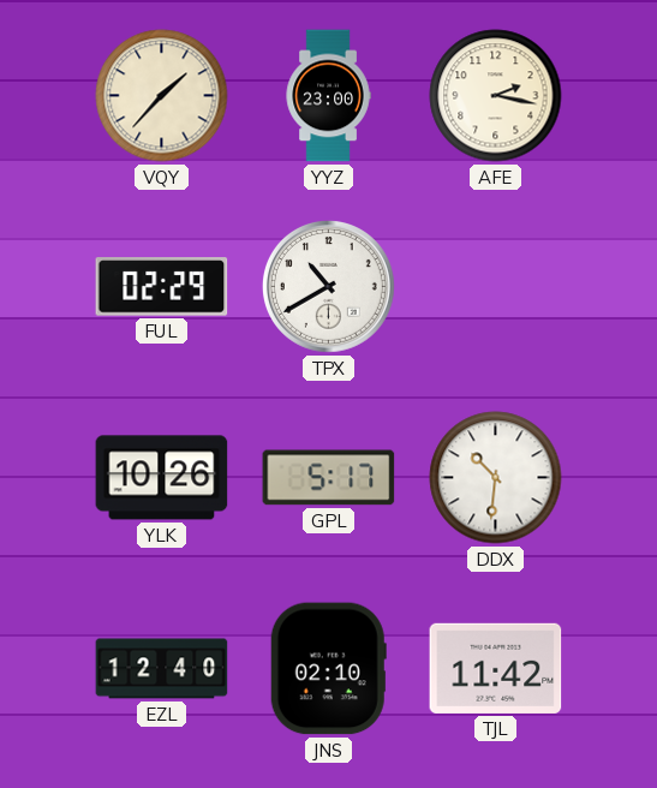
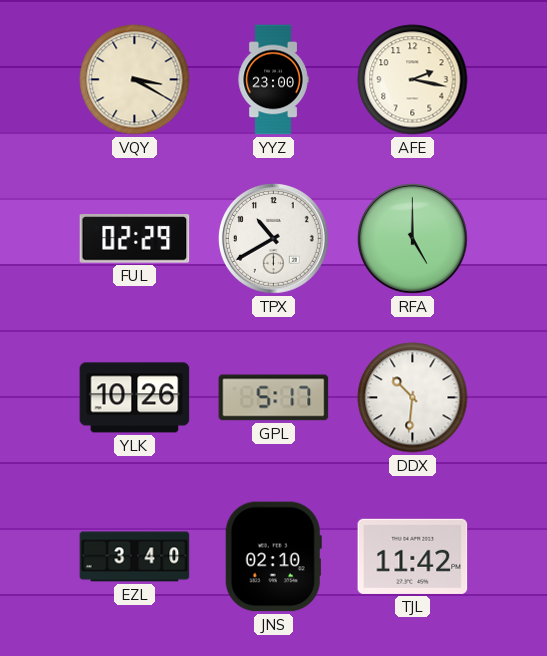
VQY: 1:37 -> 3:20
RFA: none -> 5:00
EZL: 12:40 -> 3:40
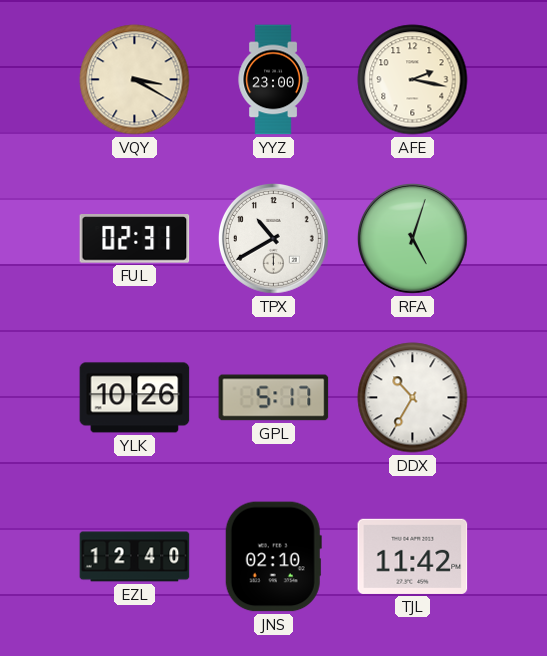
FUL: 02:29 -> 02:31
RFA: 5:00 -> 5:03
DDX: 10:31 -> 10:35
EZL: 3:40 -> 12:40
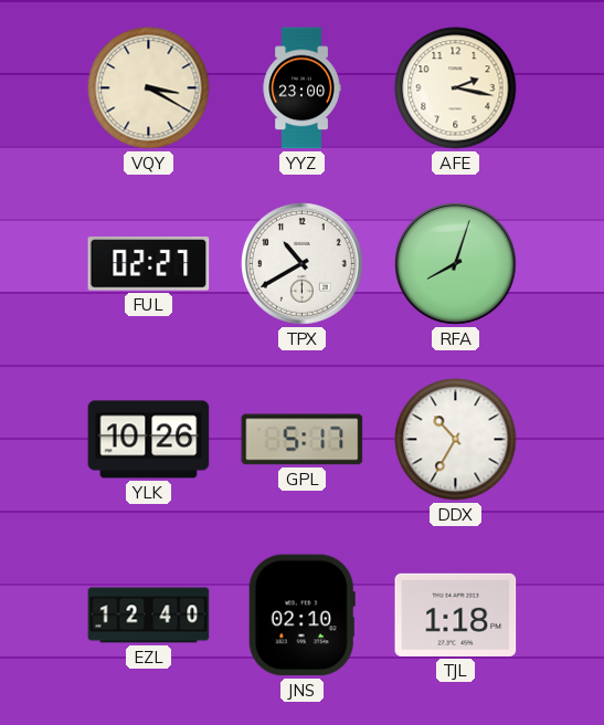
FUL: 02:31 -> 02:27
RFA: 5:03 -> 8:03
TJL: 11:42 -> 1:18
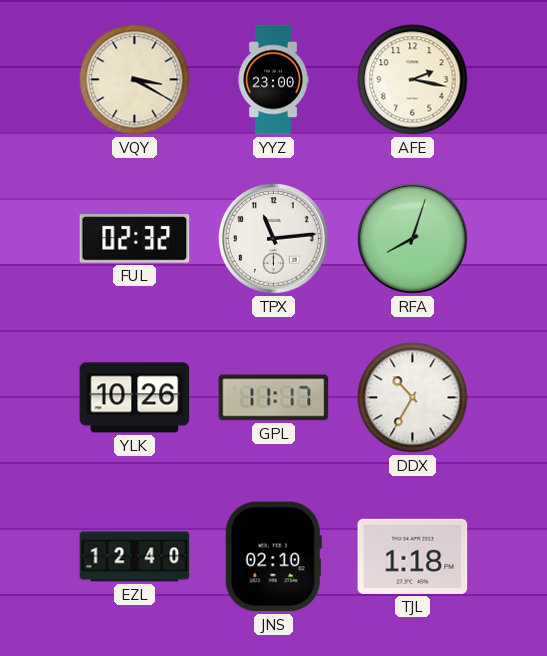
FUL: 02:27 -> 02:32
TPX: 10:40 -> 11:14
GPL: 5:17 -> 11:17
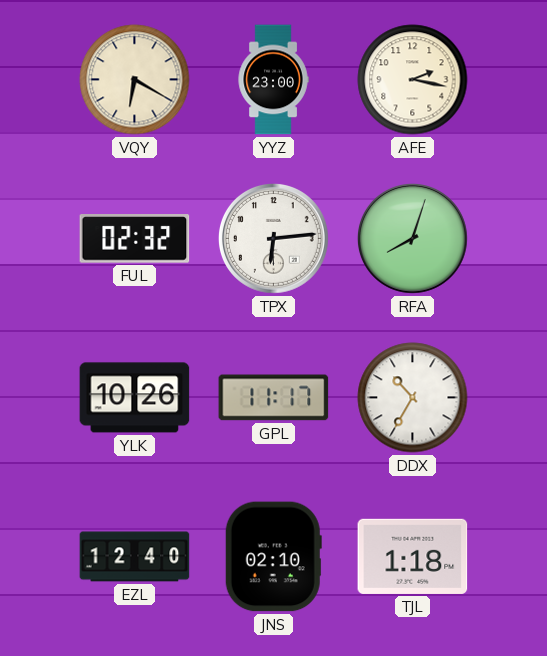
VQY: 3:20 -> 6:20
TPX: 11:14 -> 6:14
